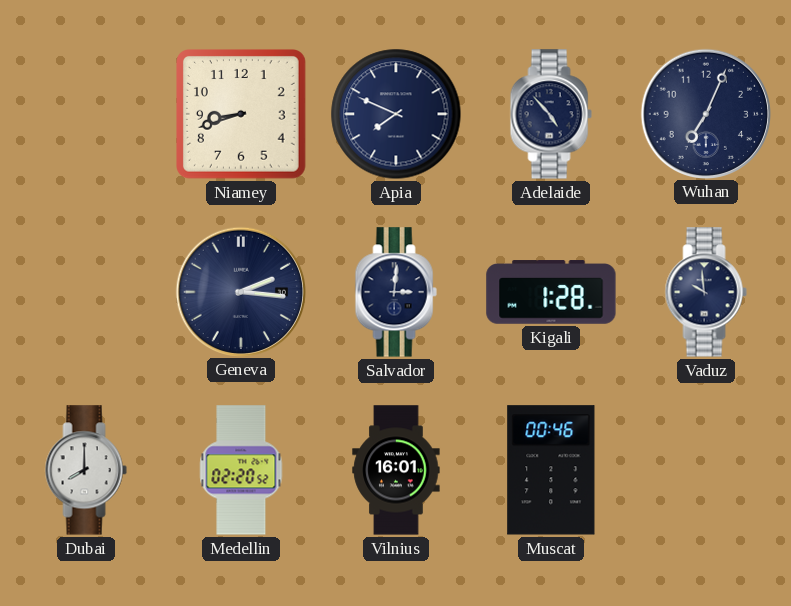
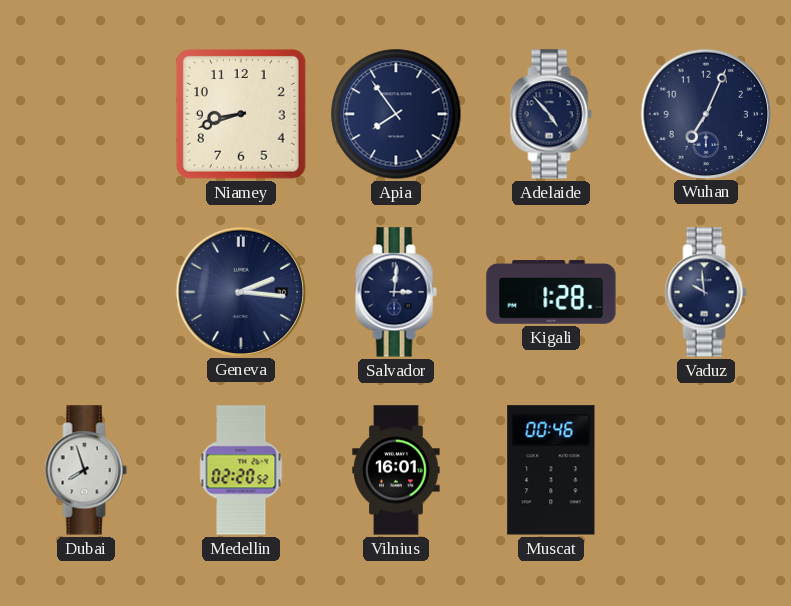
Apia: 7:49 -> 7:54
Dubai: 8:00 -> 7:57
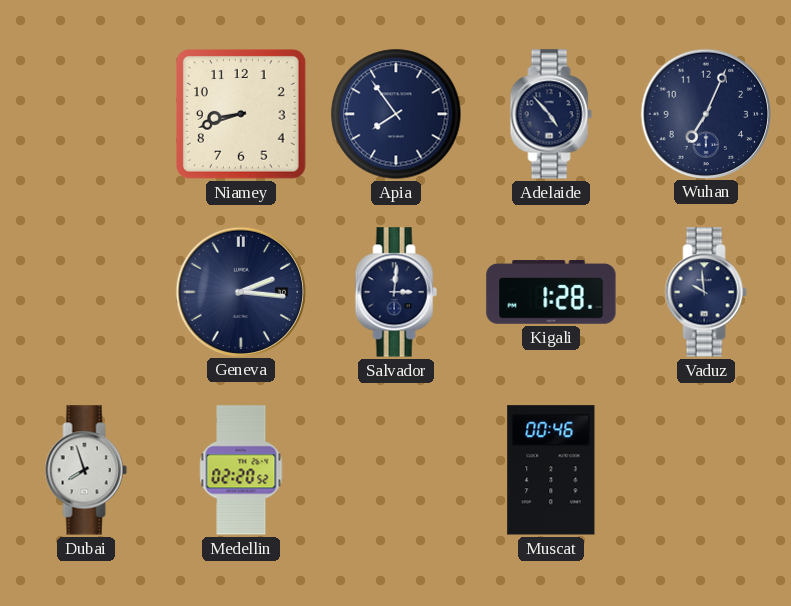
Vilnius: 16:01 -> none
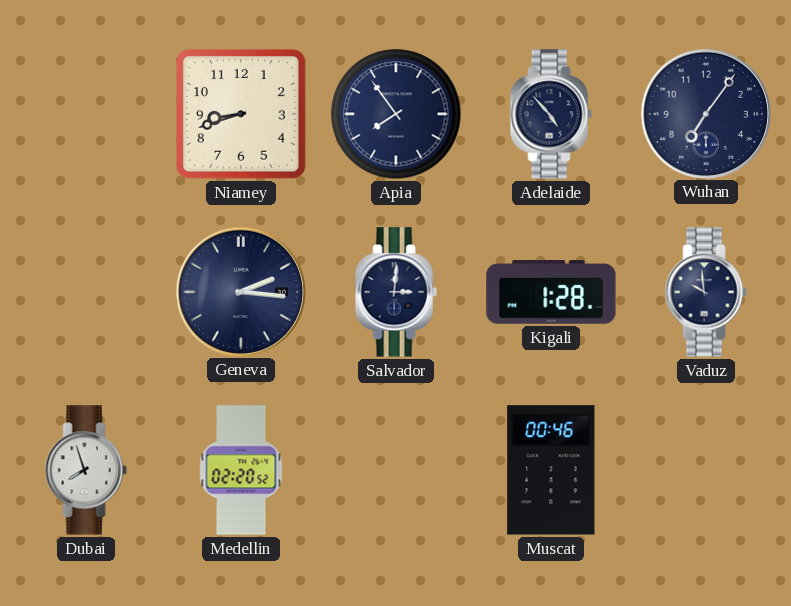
Wuhan: 7:04 -> 7:06
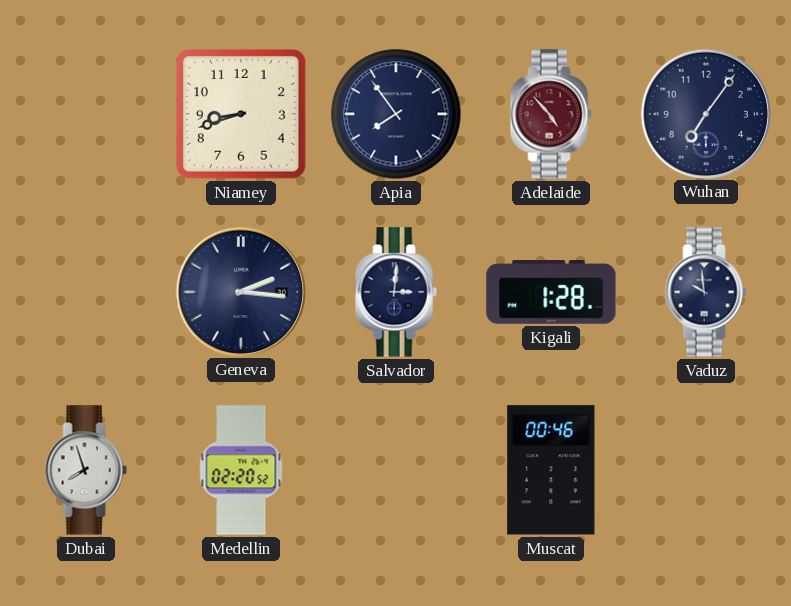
Adelaide dial: navy -> burgundy
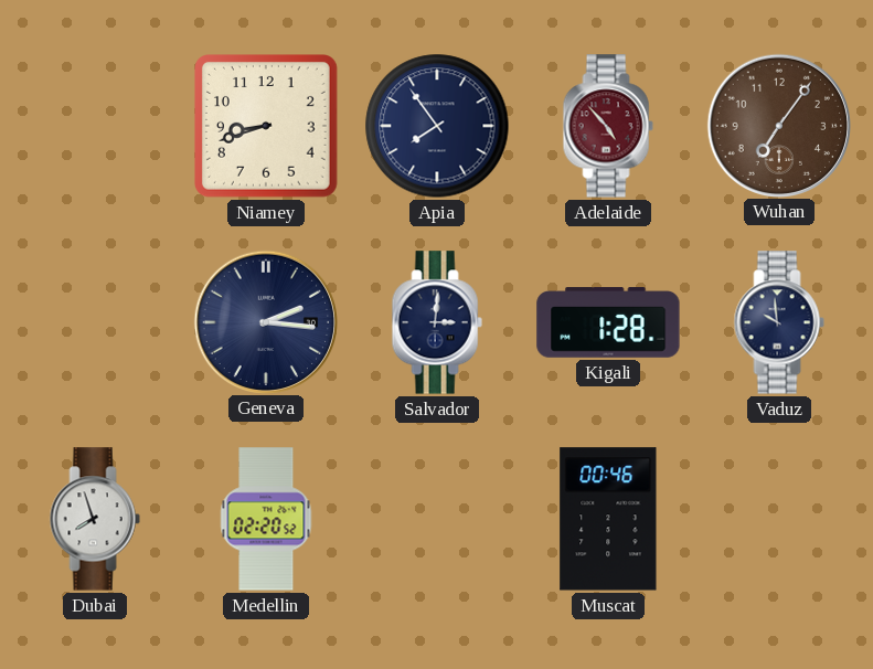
Wuhan dial: navy -> brown
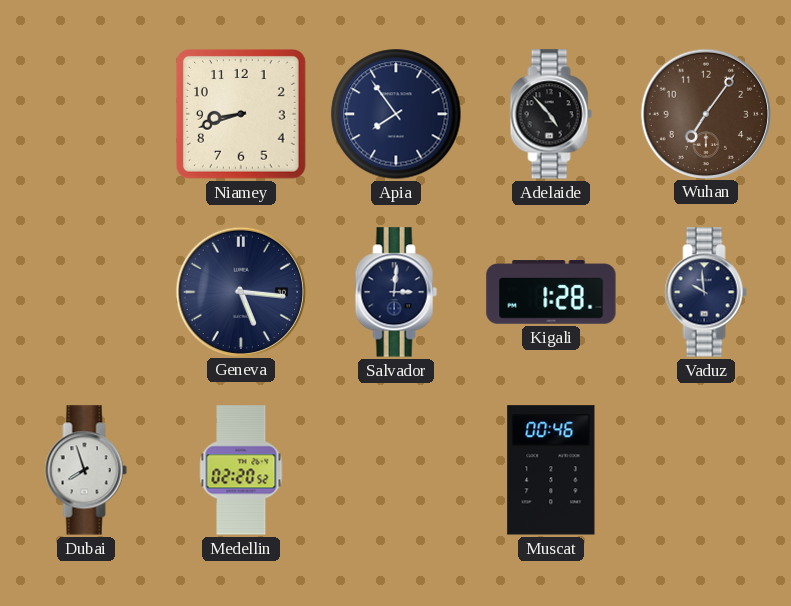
Adelaide dial: burgundy -> black
Geneva: 2:16 -> 5:16
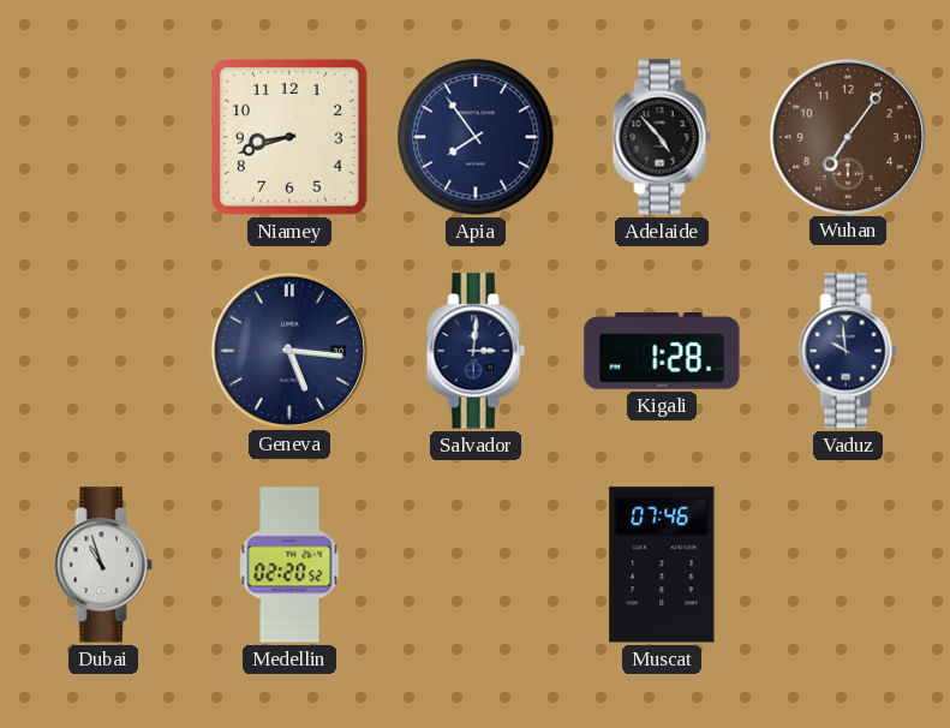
Dubai: 7:57 -> 10:57
Muscat: 00:46 -> 07:46
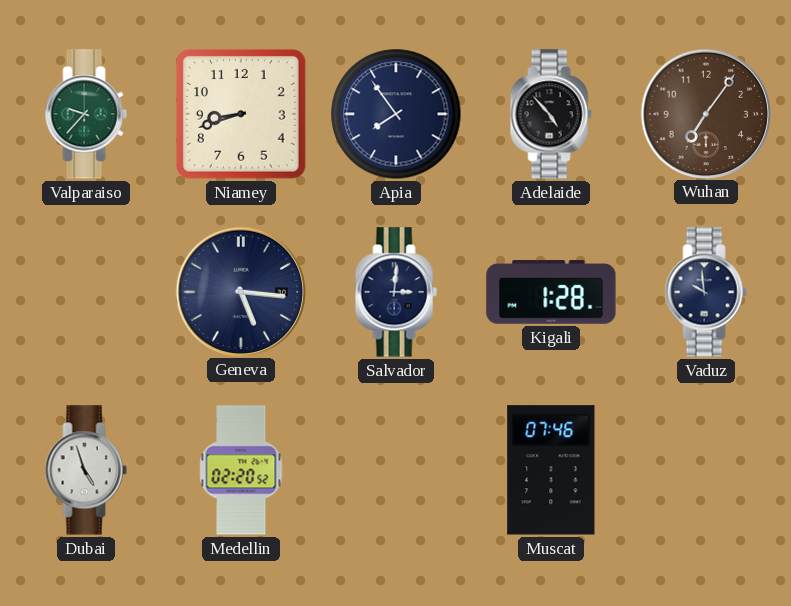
Valparaiso: none -> 9:37
Dubai: 10:57 -> 4:57
